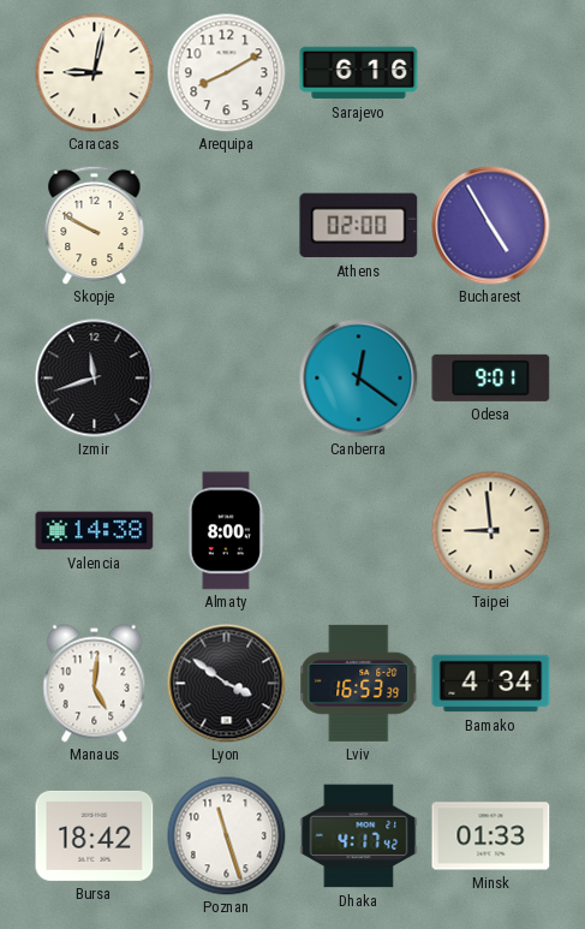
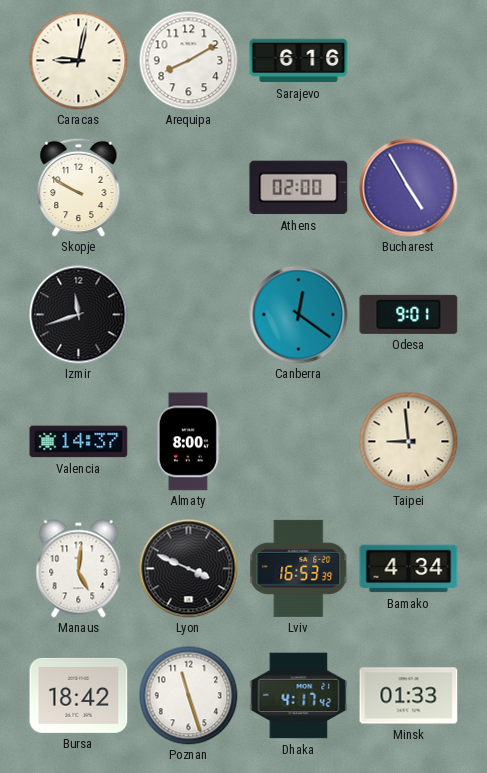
Valencia: 14:38 -> 14:37
Lyon: 3:51 -> 3:49
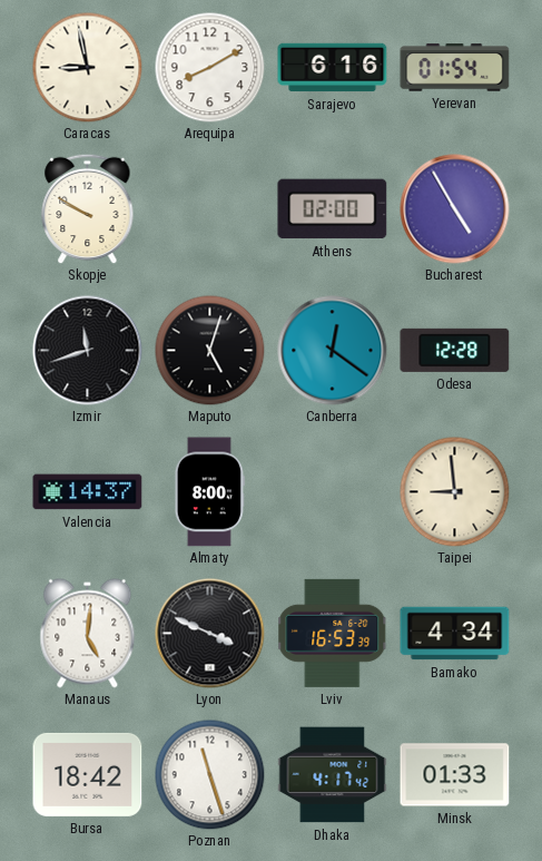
Caracas: 9:02 -> 8:58
Yerevan: none -> 01:54
Maputo: none -> 5:03
Odesa: 9:01 -> 12:28
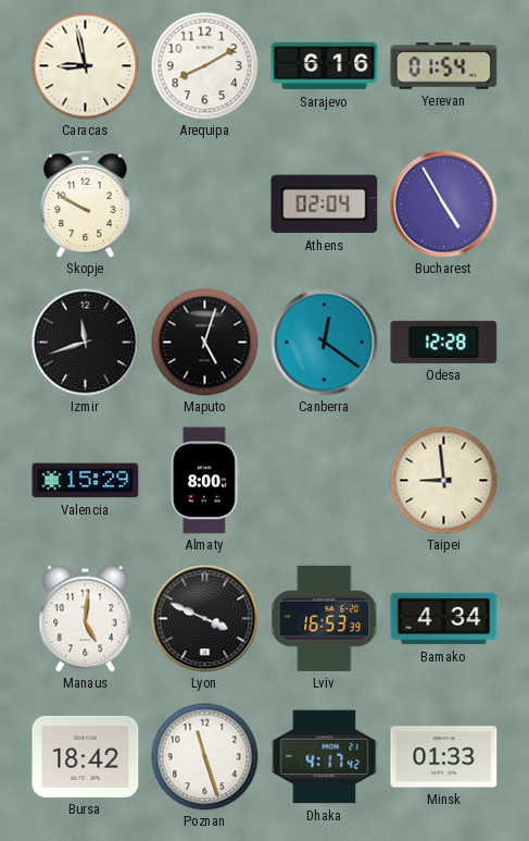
Athens: 02:00 -> 02:04
Valencia: 14:37 -> 15:29
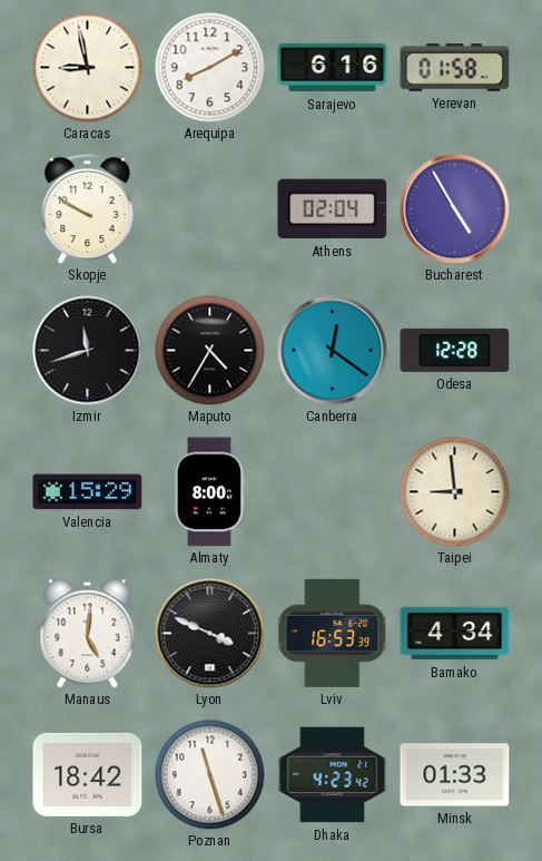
Yerevan: 01:54 -> 01:58
Maputo: 5:03 -> 4:35
Dhaka: 4:17 -> 4:23
